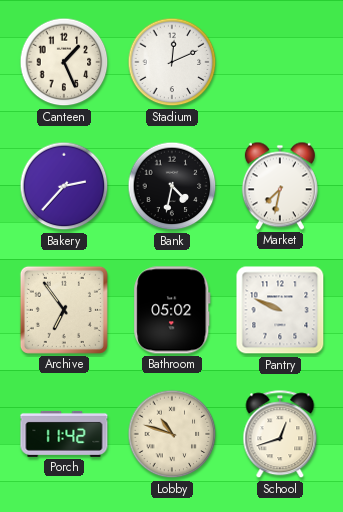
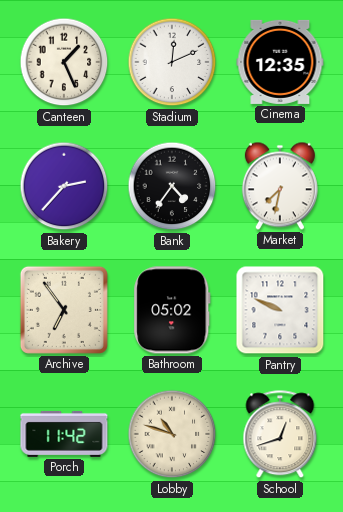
Cinema: none -> 12:35
Bank: 4:32 -> 4:36
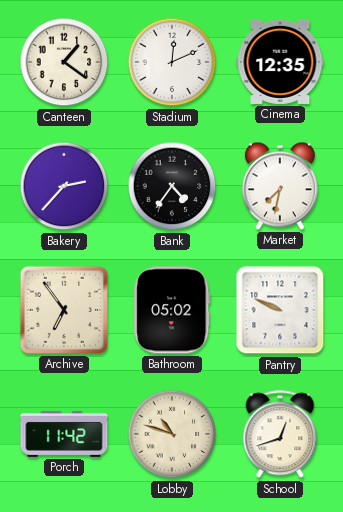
Canteen: 1:26 -> 1:21
